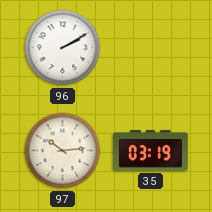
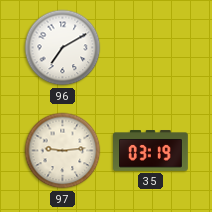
96: 2:10 -> 7:10
97: 10:14 -> 9:14
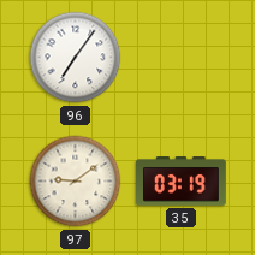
96: 7:10 -> 7:06
97: 9:14 -> 9:09
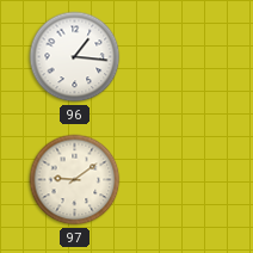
96: 7:06 -> 1:16
35: 03:19 -> none
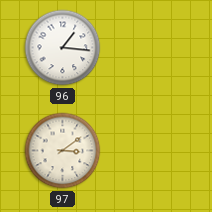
97: 9:09 -> 3:09
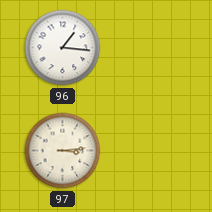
97: 3:09 -> 3:14
